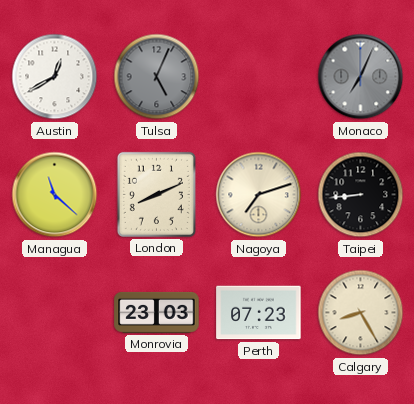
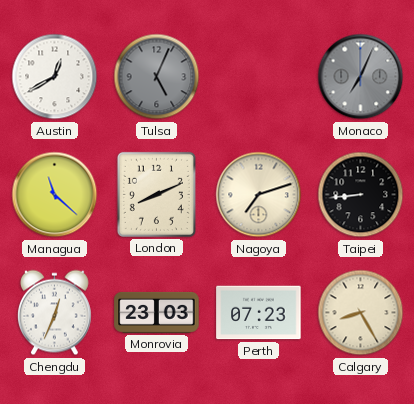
Chengdu: none -> 12:34
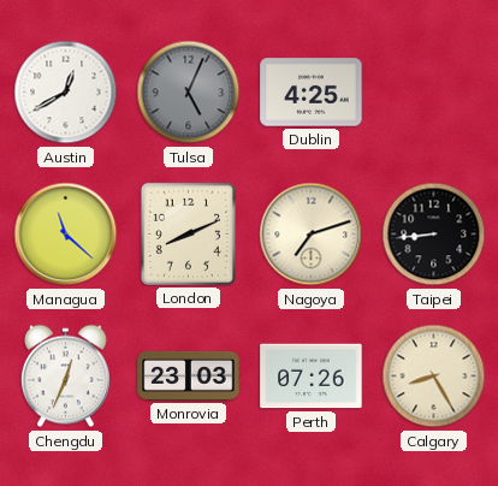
Dublin: none -> 4:25
Monaco: 7:04 -> none
Perth: 07:23 -> 07:26
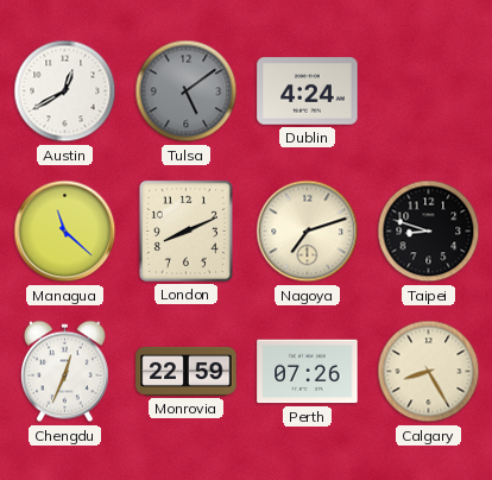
Tulsa: 5:04 -> 5:09
Dublin: 4:25 -> 4:24
Taipei: 8:44 -> 8:48
Monrovia: 23:03 -> 22:59
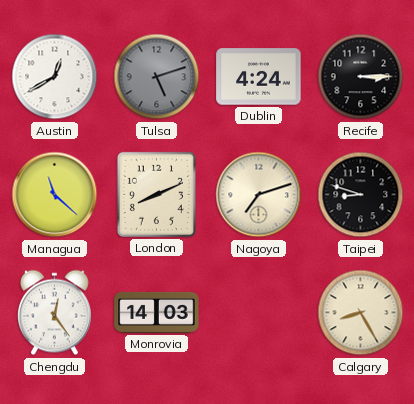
Tulsa: 5:09 -> 5:12
Recife: none -> 3:15
Chengdu: 12:34 -> 12:24
Monrovia: 22:59 -> 14:03
Perth: 07:26 -> none
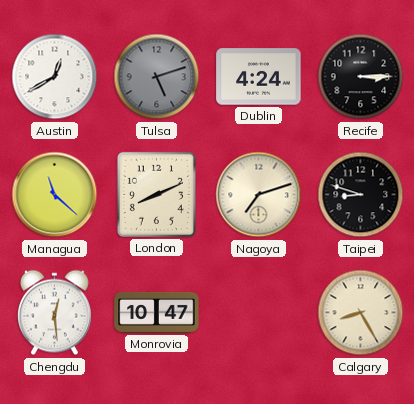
Chengdu: 12:24 -> 12:29
Monrovia: 14:03 -> 10:47
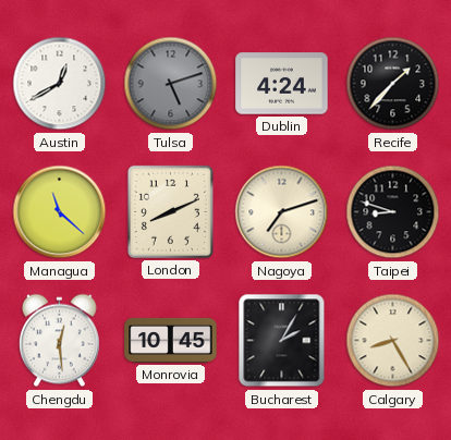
Recife: 3:15 -> 1:37
Monrovia: 10:47 -> 10:45
Bucharest: none -> 2:05
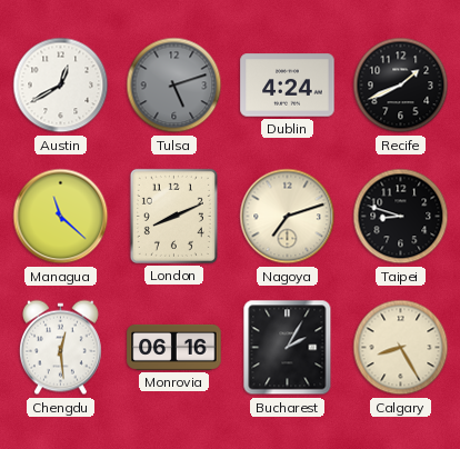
Recife: 1:37 -> 1:41
Monrovia: 10:45 -> 06:16
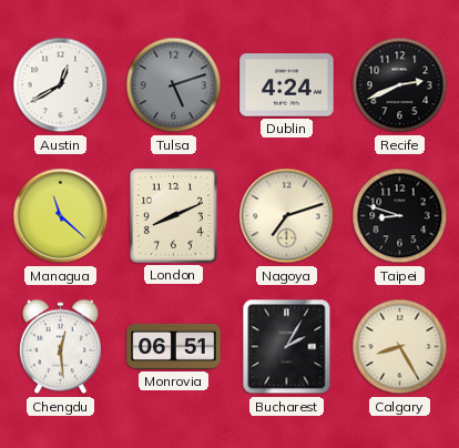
Recife: 1:41 -> 2:41
Monrovia: 06:16 -> 06:51
